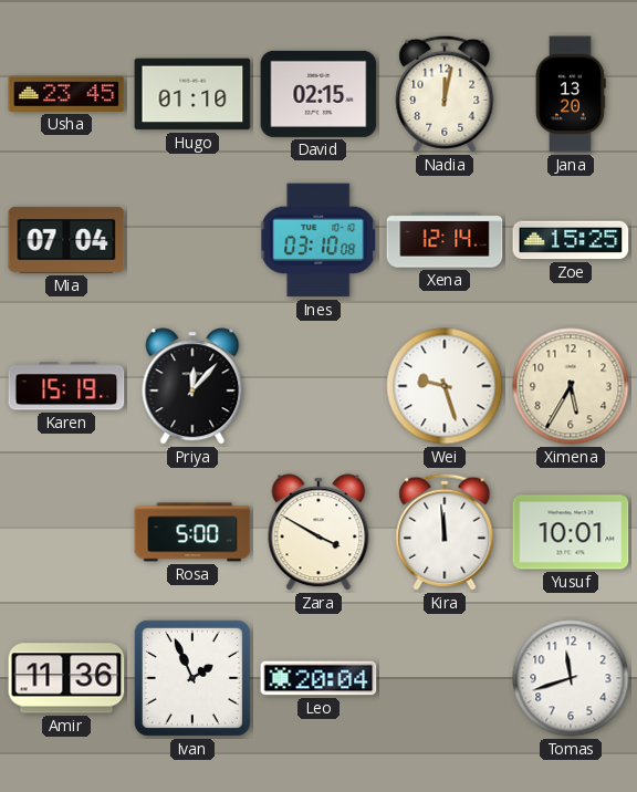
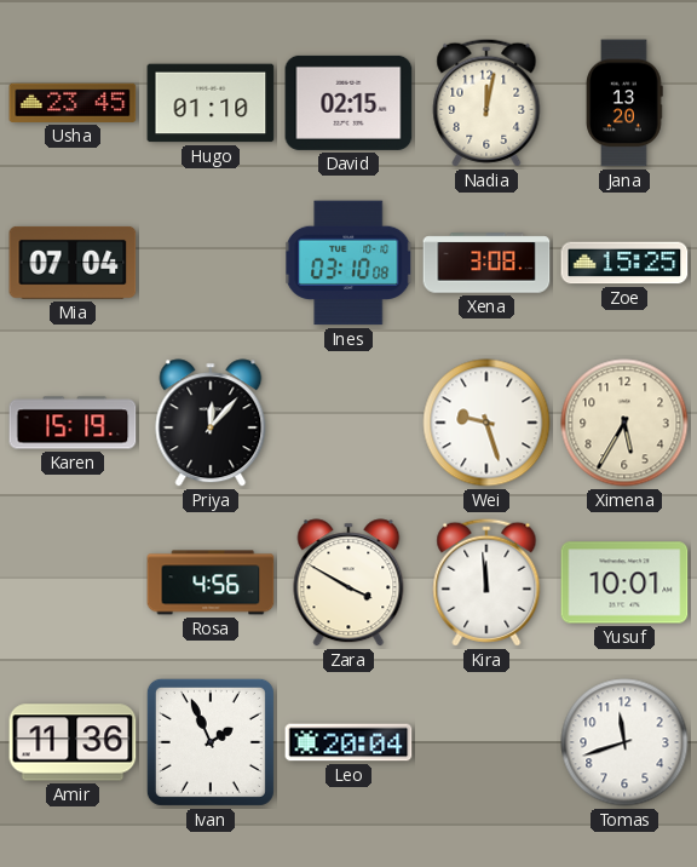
Xena: 12:14 -> 3:08
Rosa: 5:00 -> 4:56
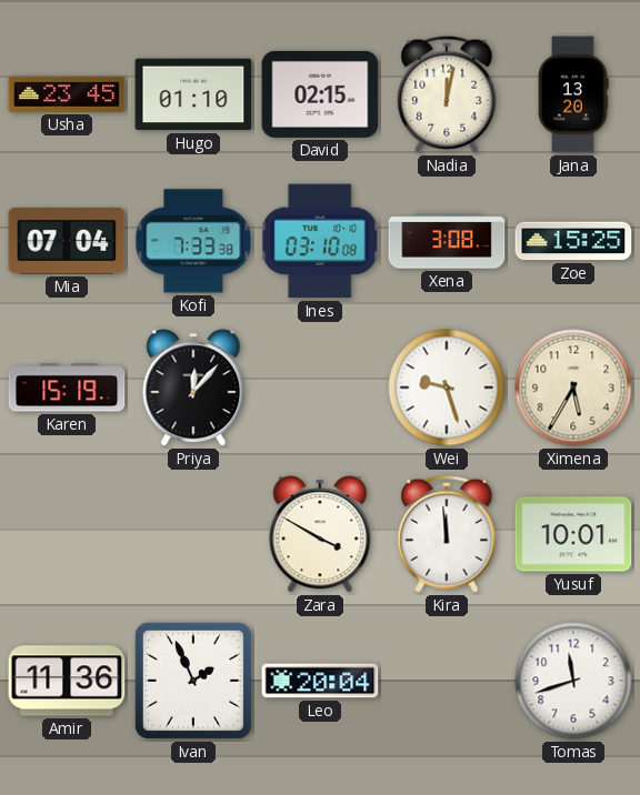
Kofi: none -> 7:33
Rosa: 4:56 -> none
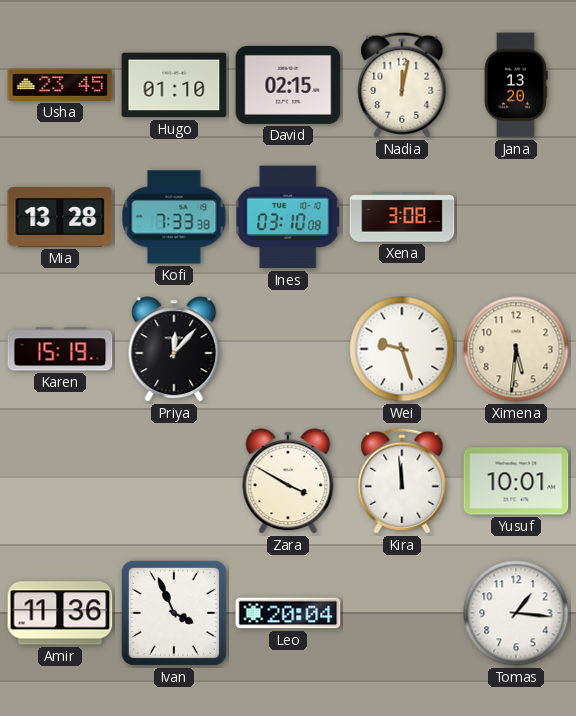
Mia: 07:04 -> 13:28
Zoe: 15:25 -> none
Ximena: 5:35 -> 5:31
Ivan: 1:56 -> 3:56
Tomas: 11:42 -> 1:16
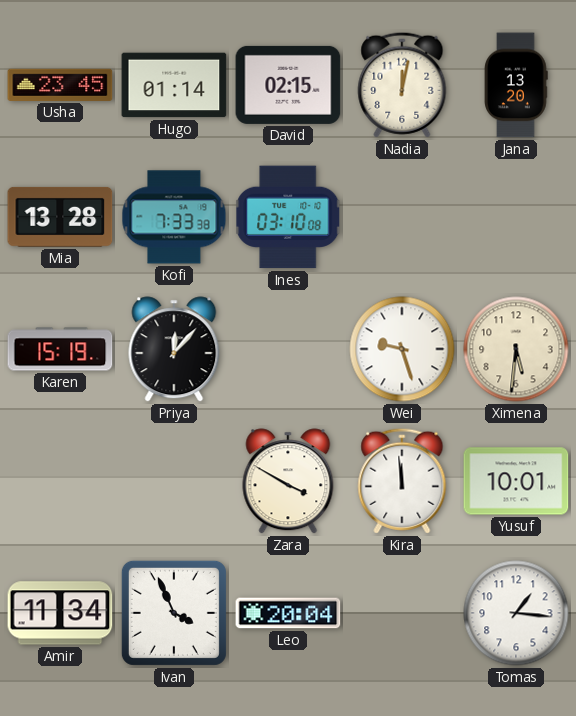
Hugo: 01:10 -> 01:14
Xena: 3:08 -> none
Amir: 11:36 -> 11:34
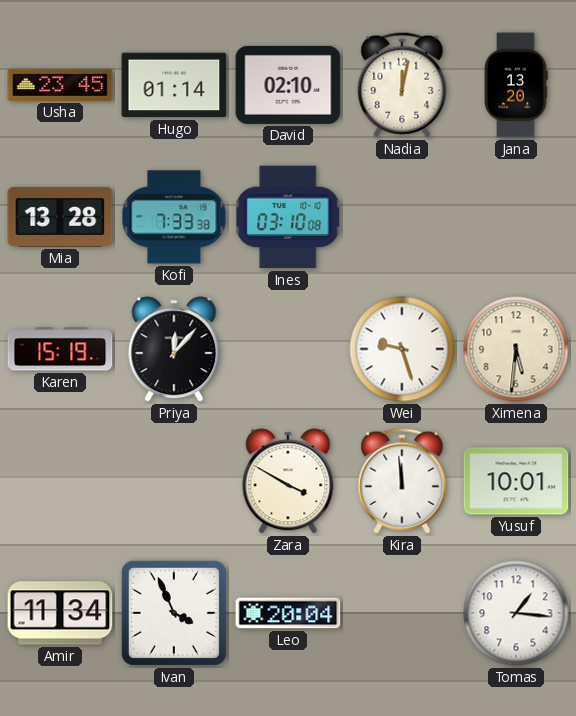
David: 02:15 -> 02:10
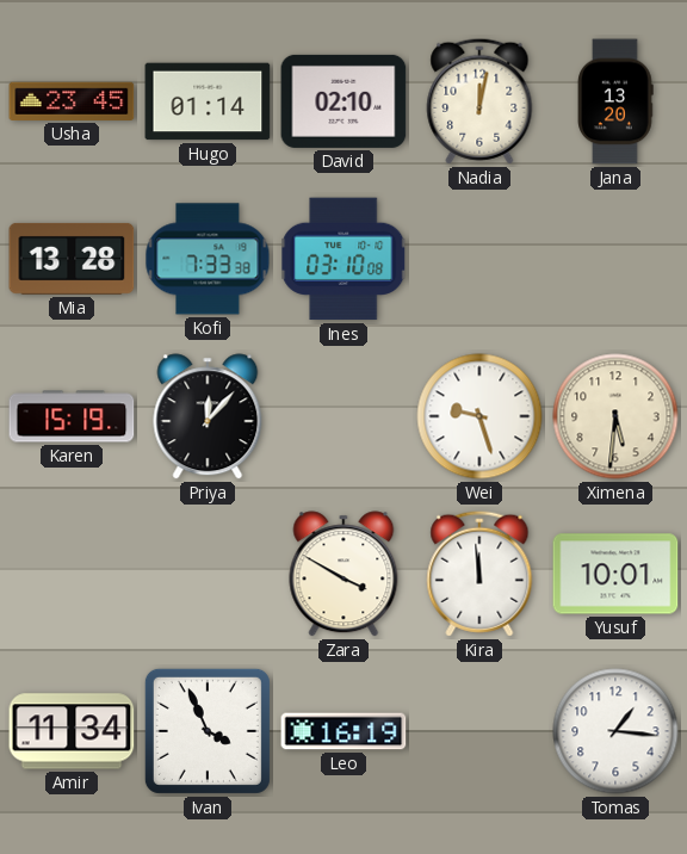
Leo: 20:04 -> 16:19
